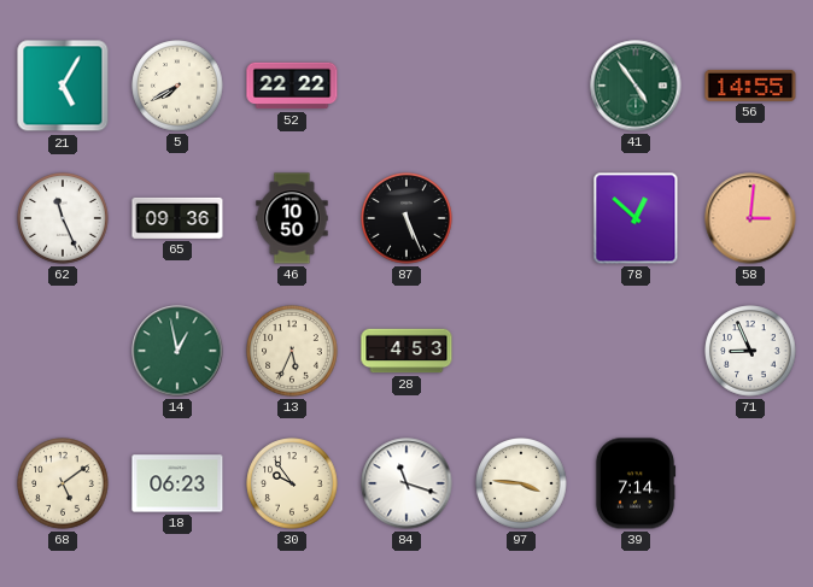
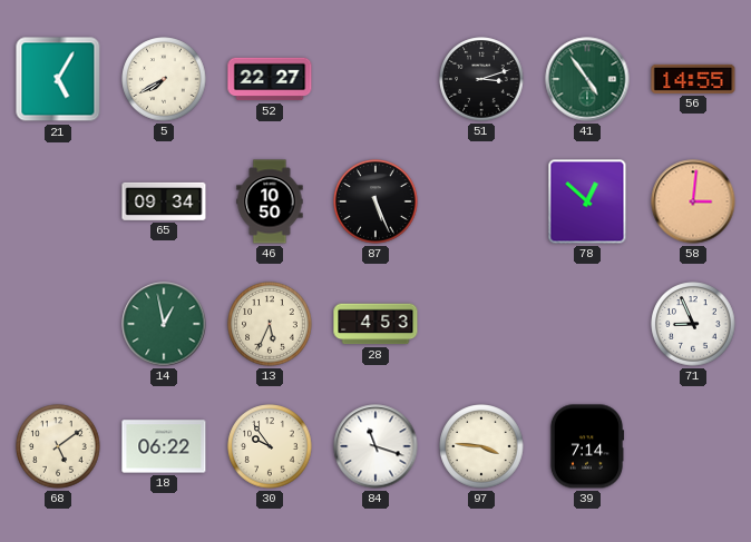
52: 22:22 -> 22:27
51: none -> 3:12
62: 11:26 -> none
65: 09:36 -> 09:34
18: 06:23 -> 06:22
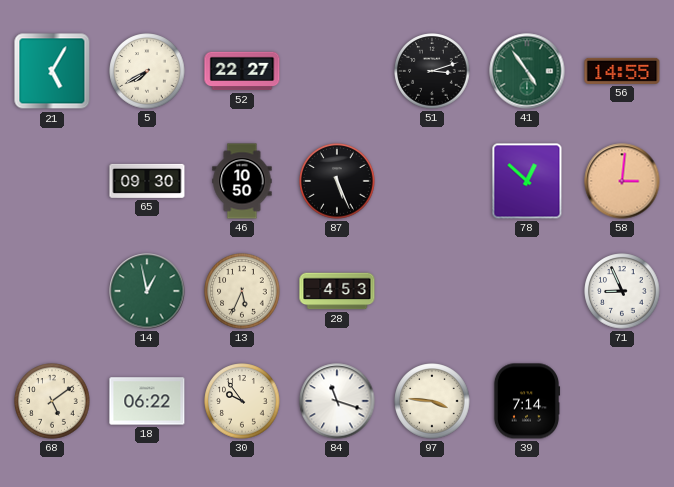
65: 09:34 -> 09:30
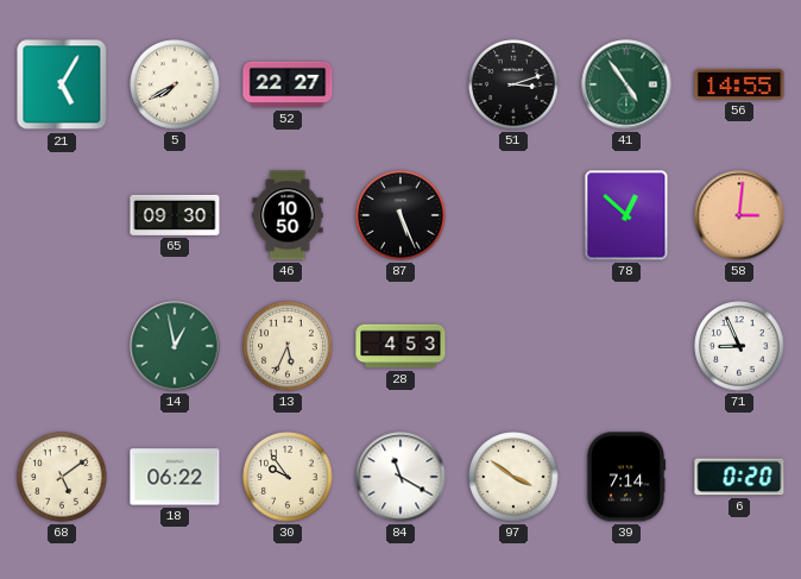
84: 11:18 -> 11:20
97: 3:46 -> 3:51
6: none -> 0:20
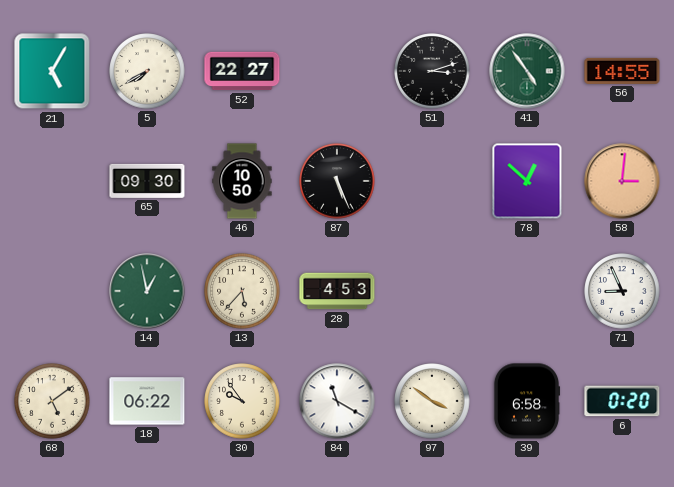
13: 5:34 -> 5:37
39: 7:14 -> 6:58
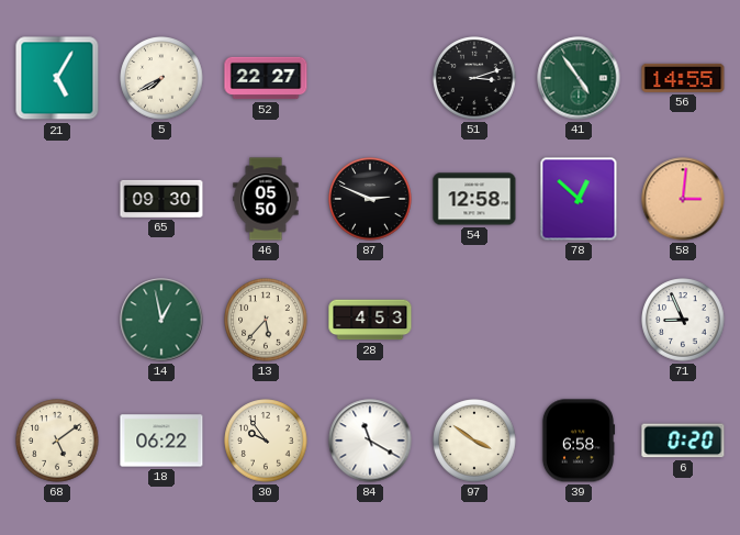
46: 10:50 -> 05:50
87: 5:26 -> 2:49
54: none -> 12:58
